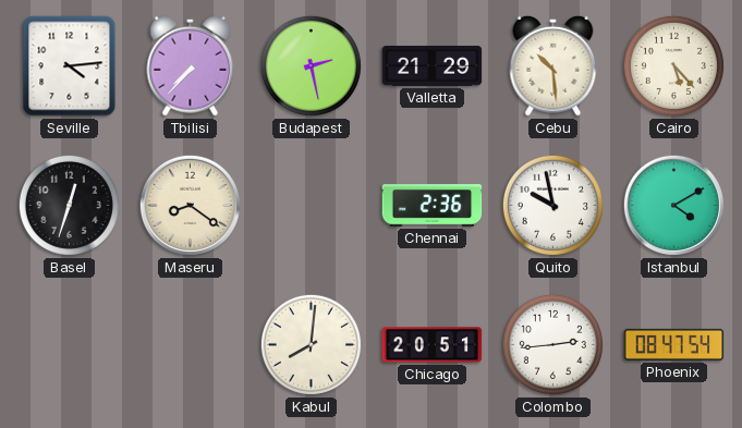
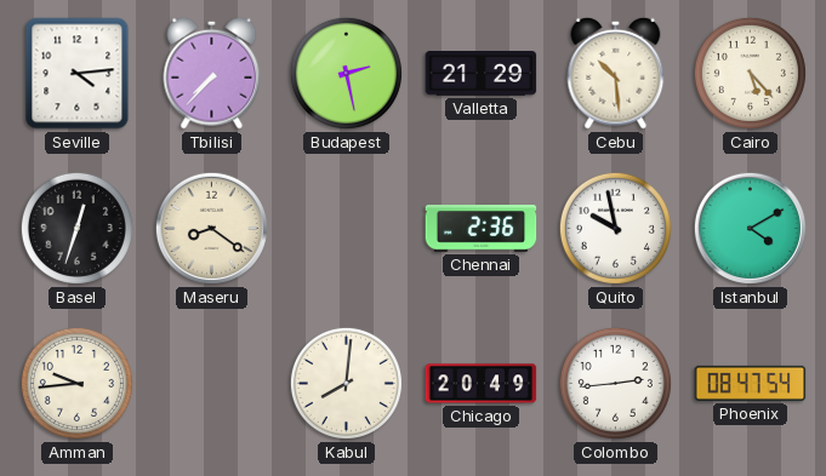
Amman: none -> 9:44
Chicago: 20:51 -> 20:49
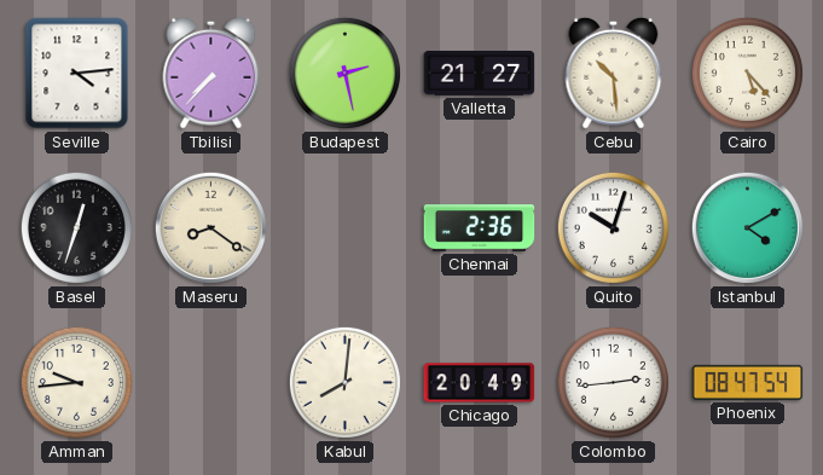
Valletta: 21:29 -> 21:27
Quito: 9:58 -> 10:03
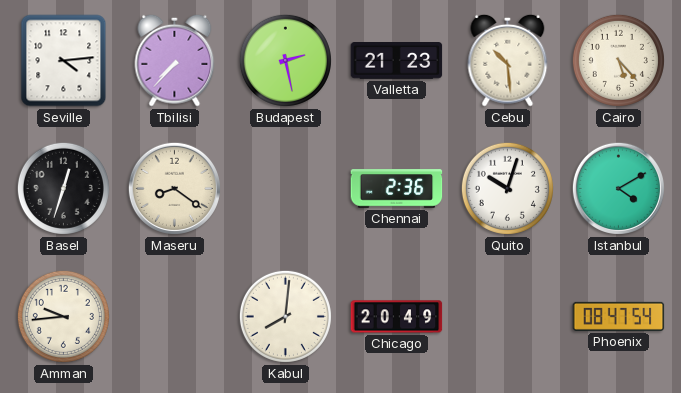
Valletta: 21:27 -> 21:23
Colombo: 2:44 -> none
